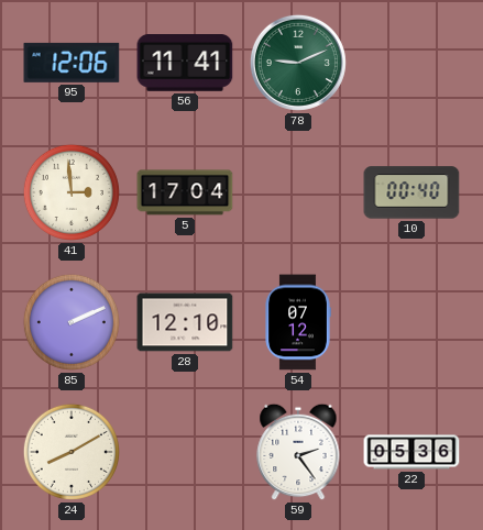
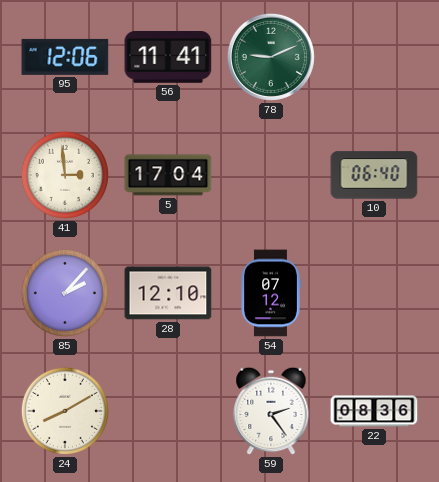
10: 00:40 -> 06:40
85: 2:11 -> 2:07
22: 05:36 -> 08:36
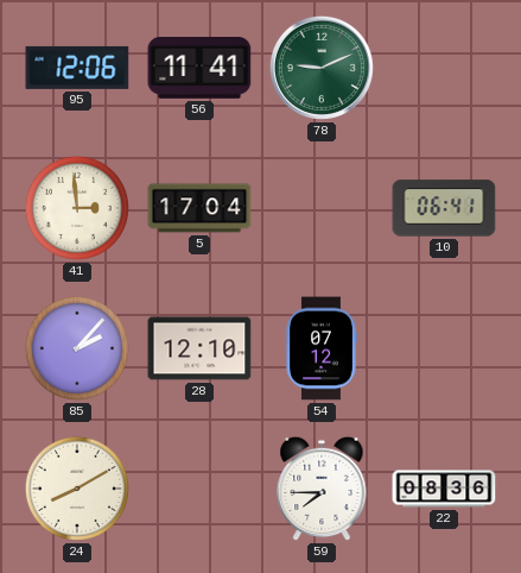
10: 06:40 -> 06:41
59: 2:24 -> 7:45
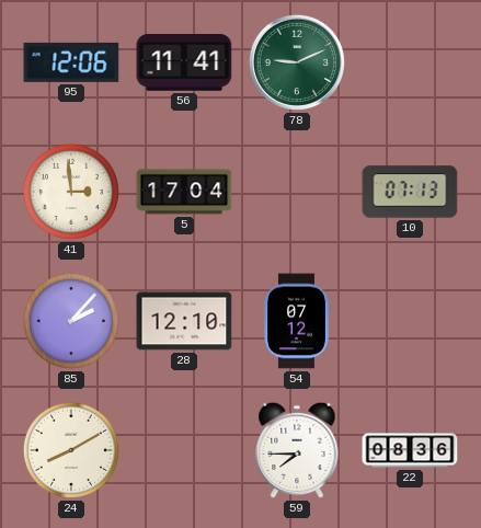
10: 06:41 -> 07:13
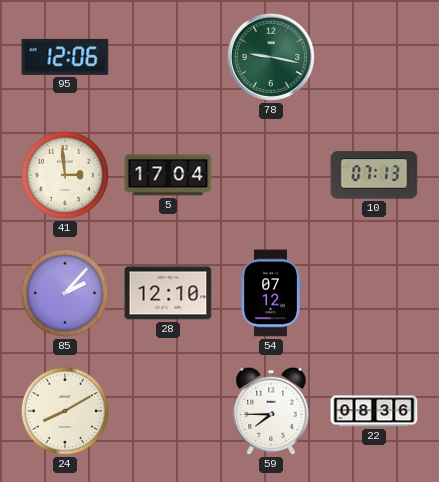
56: 11:41 -> none
78: 9:11 -> 9:17
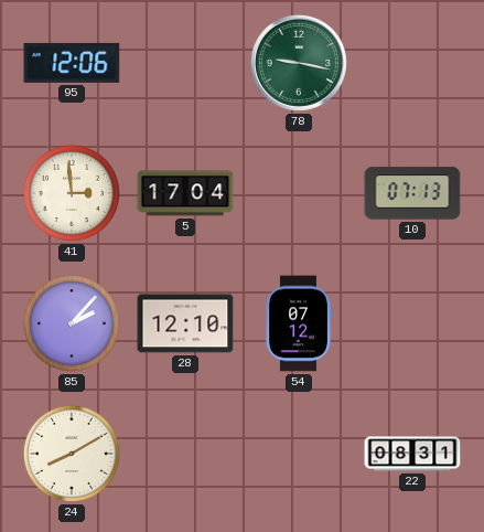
59: 7:45 -> none
22: 08:36 -> 08:31
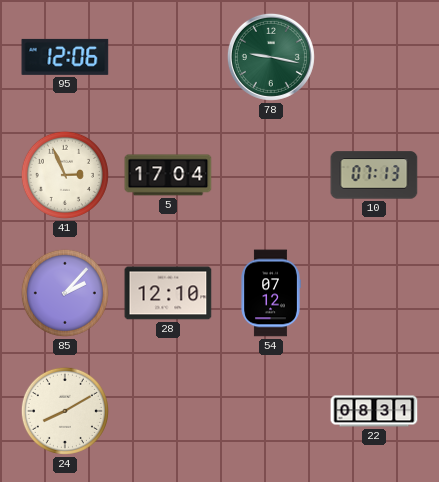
41: 2:59 -> 2:56
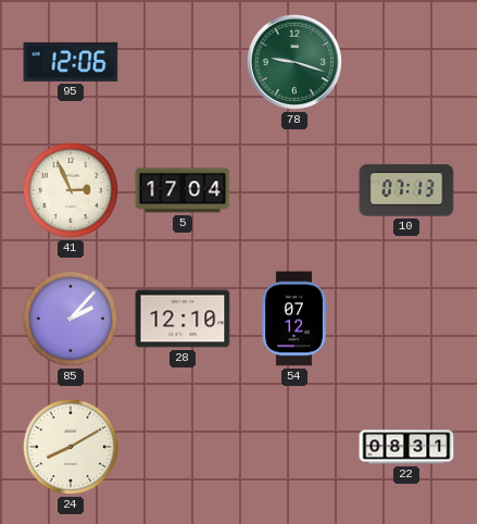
78: 9:17 -> 9:18
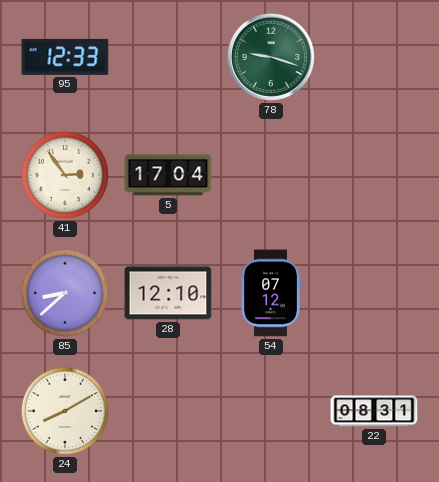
95: 12:06 -> 12:33
41: 2:56 -> 2:54
10: 07:13 -> none
85: 2:07 -> 8:38
